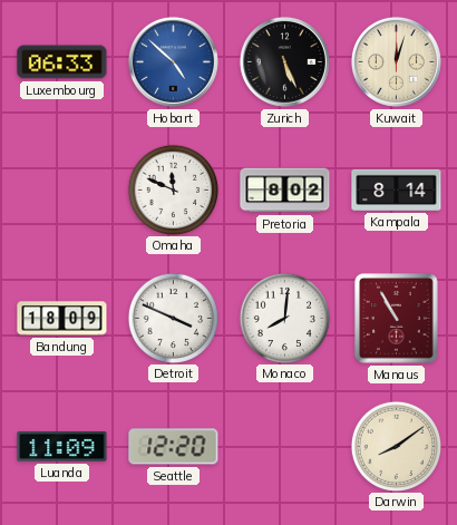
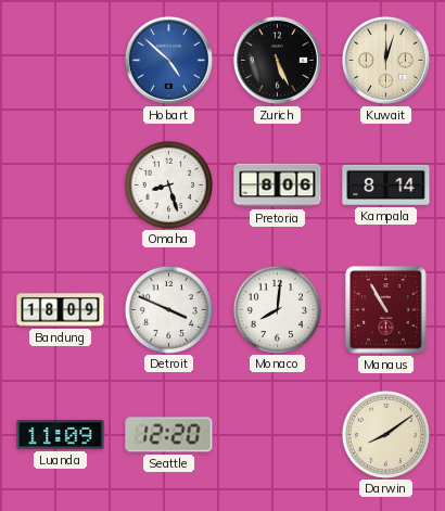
Luxembourg: 06:33 -> none
Omaha: 11:49 -> 8:27
Pretoria: 8:02 -> 8:06
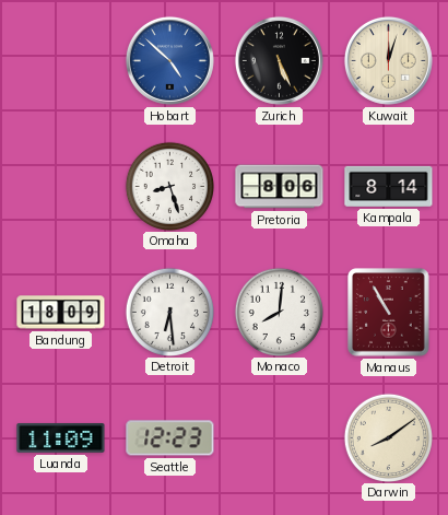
Detroit: 3:49 -> 6:29
Seattle: 12:20 -> 12:23
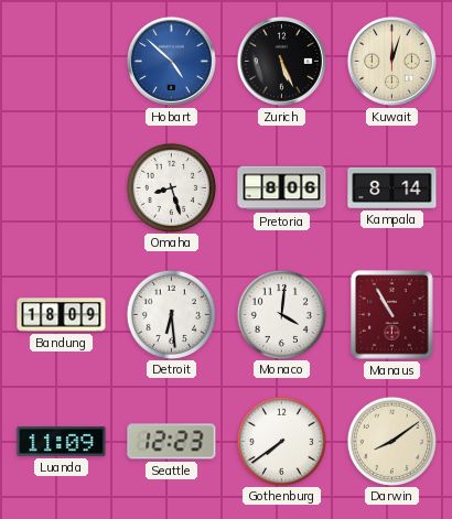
Monaco: 8:01 -> 4:01
Gothenburg: none -> 7:39
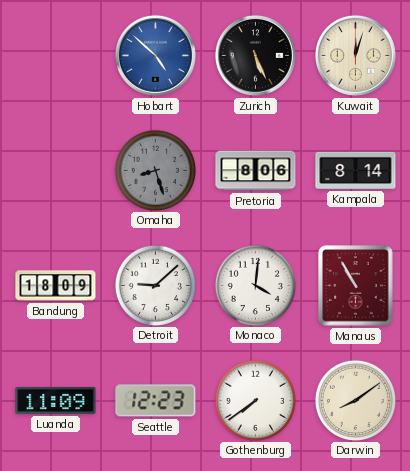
Omaha dial: white -> grey
Detroit: 6:29 -> 9:08
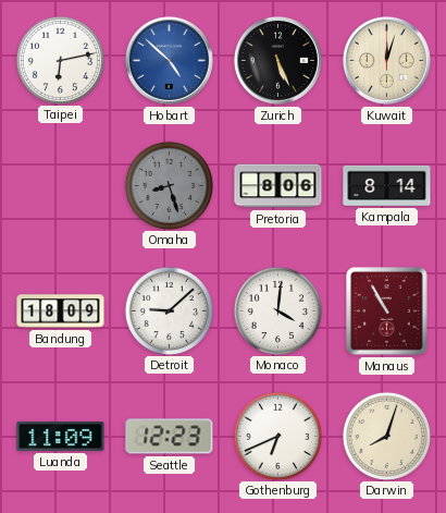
Taipei: none -> 6:13
Gothenburg: 7:39 -> 6:41
Darwin: 8:09 -> 8:03
